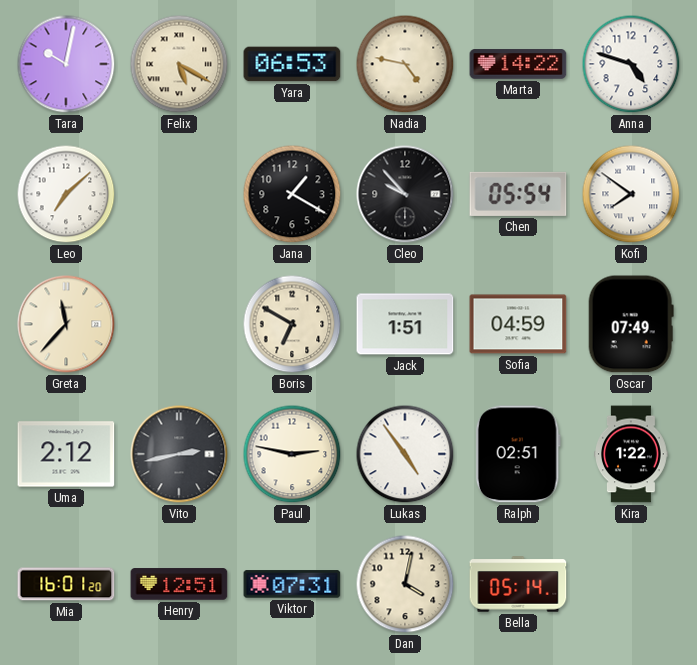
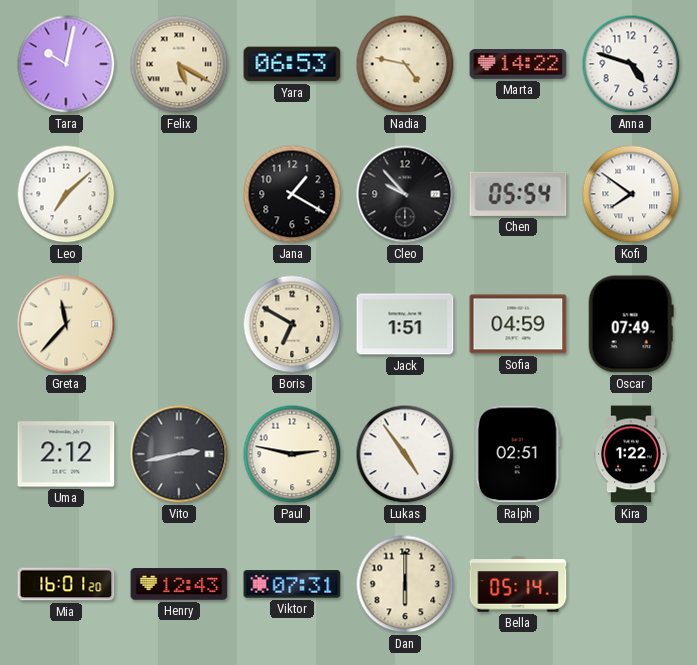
Henry: 12:51 -> 12:43
Dan: 4:02 -> 6:00
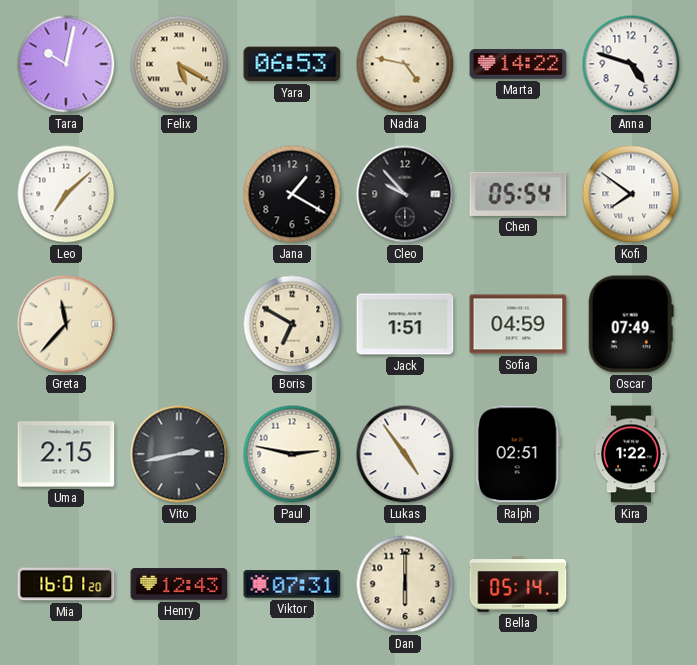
Uma: 2:12 -> 2:15
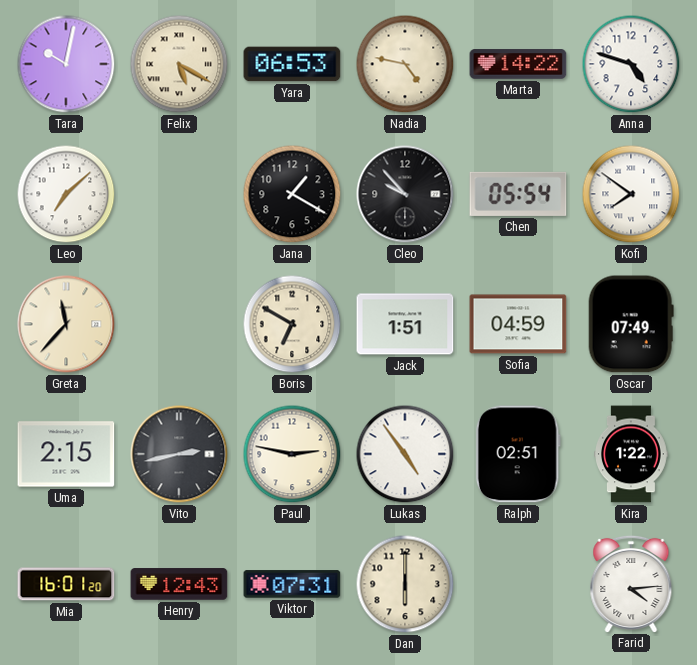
Bella: 05:14 -> none
Farid: none -> 4:14
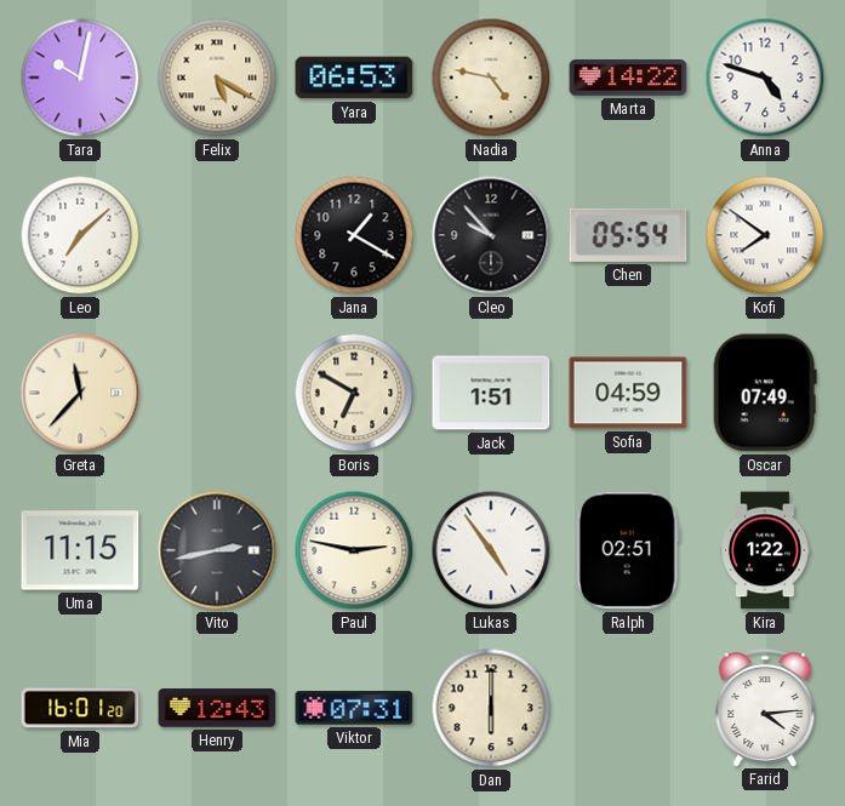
Uma: 2:15 -> 11:15
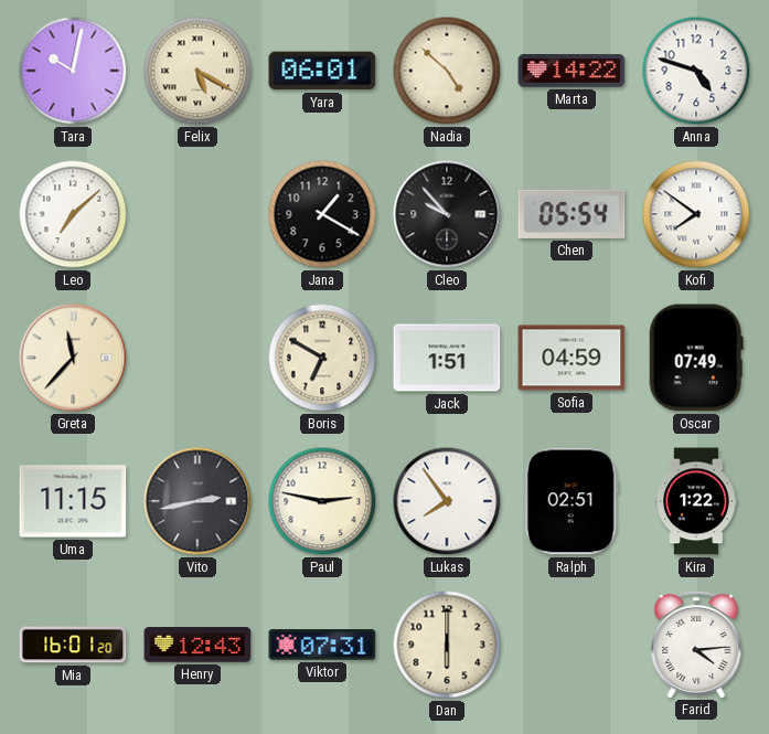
Yara: 06:53 -> 06:01
Nadia: 4:47 -> 4:52
Lukas: 4:54 -> 7:54
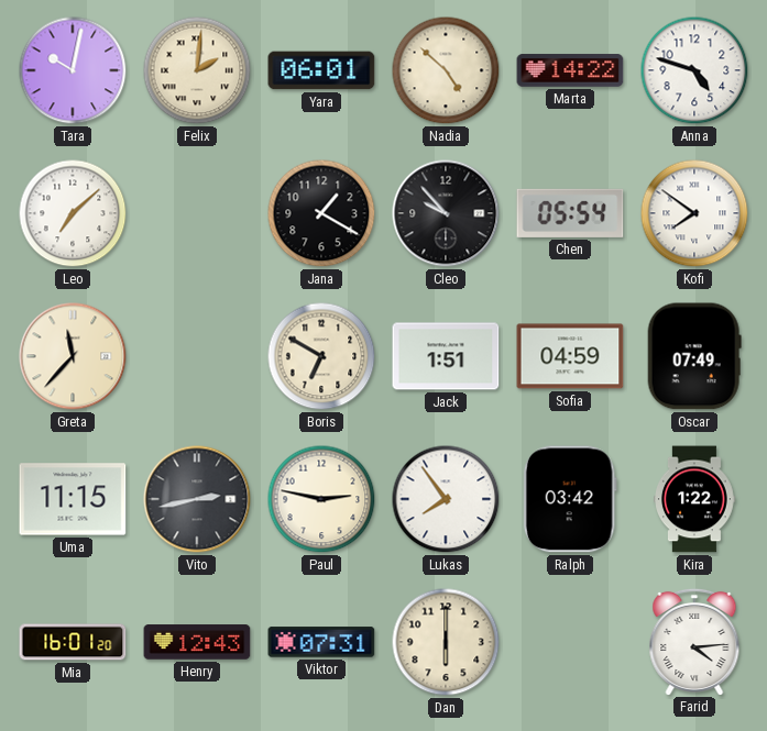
Felix: 5:20 -> 2:01
Ralph: 02:51 -> 03:42
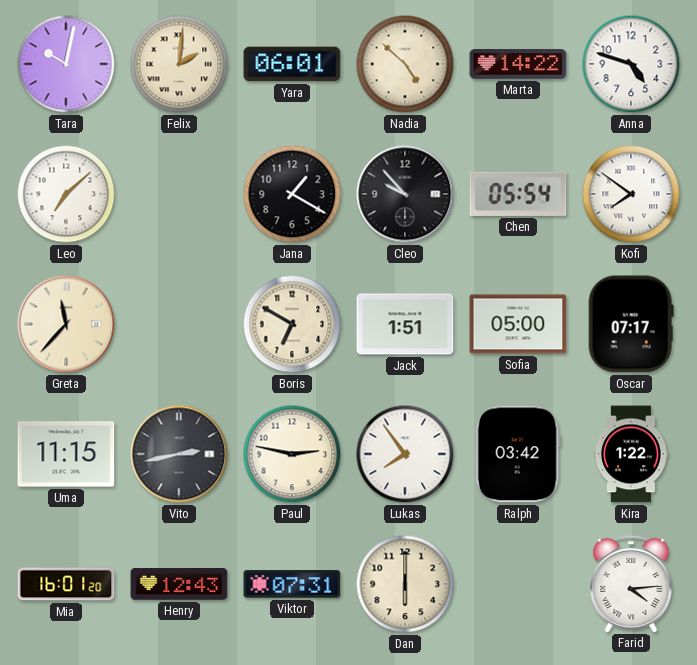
Sofia: 04:59 -> 05:00
Oscar: 07:49 -> 07:17
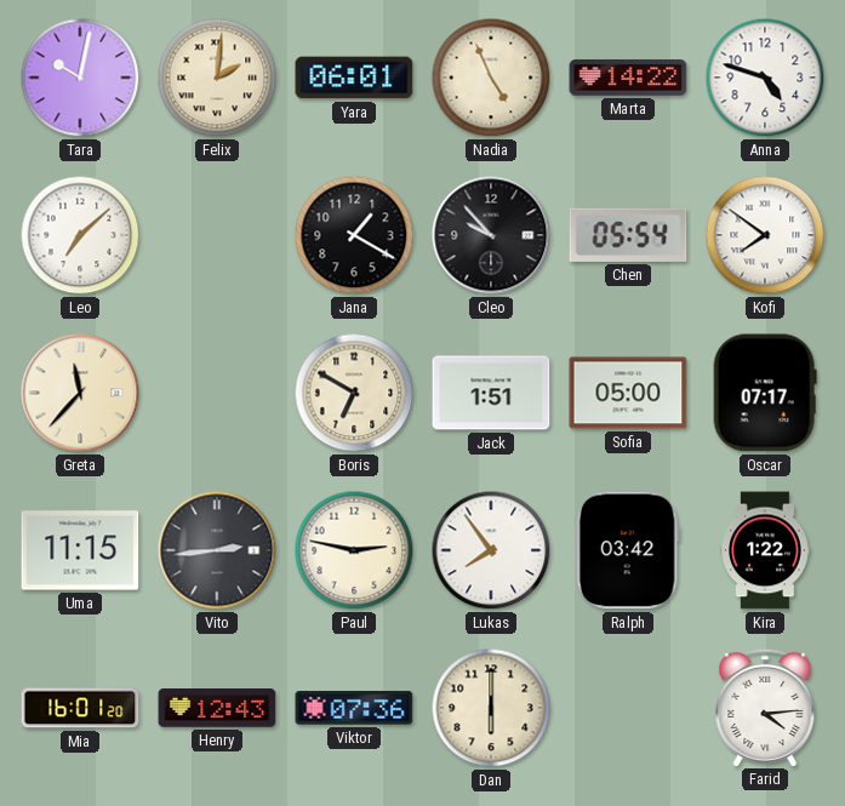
Nadia: 4:52 -> 4:56
Vito: 2:43 -> 2:44
Viktor: 07:31 -> 07:36
